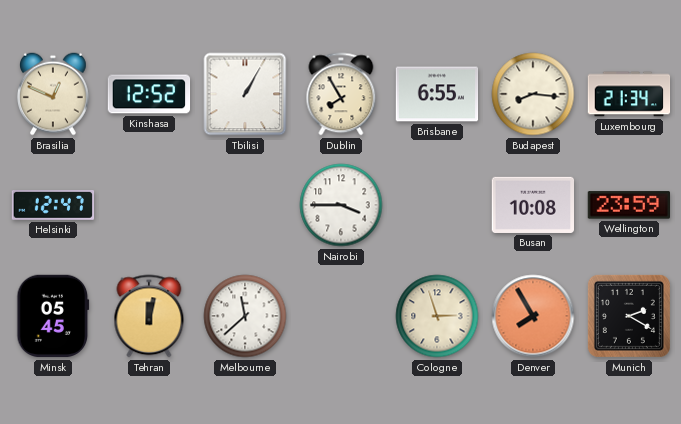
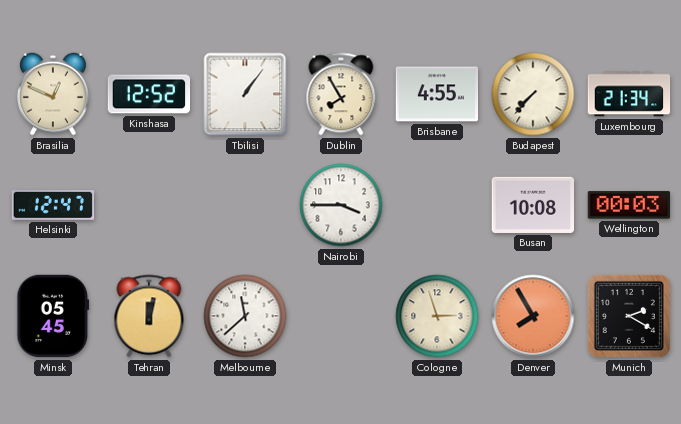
Tbilisi: 1:05 -> 1:06
Brisbane: 6:55 -> 4:55
Budapest: 8:16 -> 7:37
Wellington: 23:59 -> 00:03
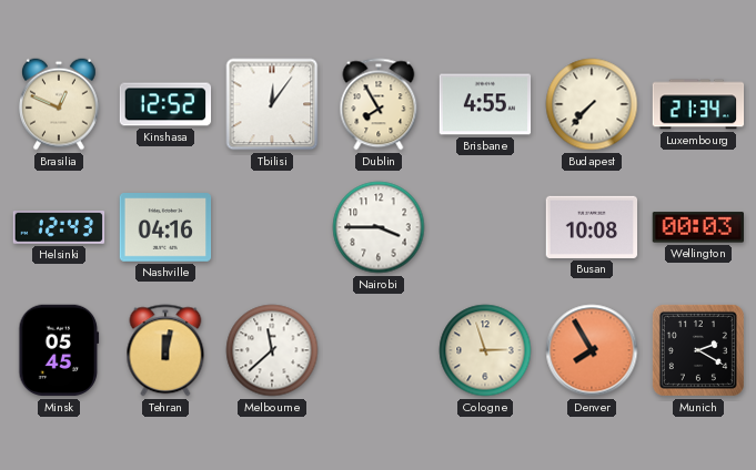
Tbilisi: 1:06 -> 12:06
Helsinki: 12:47 -> 12:43
Nashville: none -> 04:16
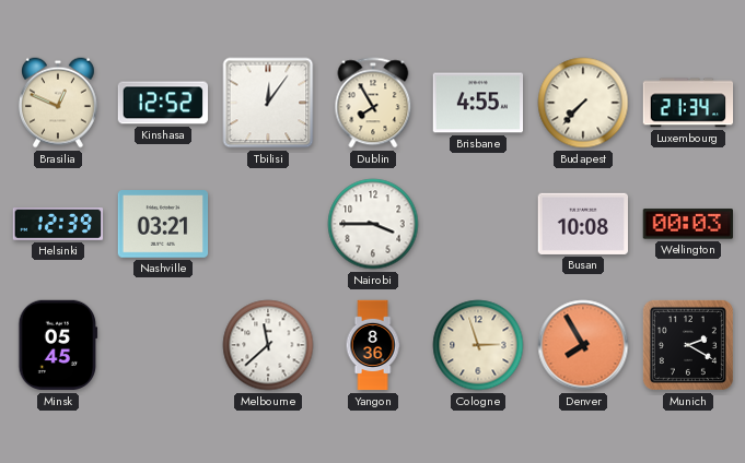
Helsinki: 12:43 -> 12:39
Nashville: 04:16 -> 03:21
Tehran: 12:02 -> none
Yangon: none -> 8:36
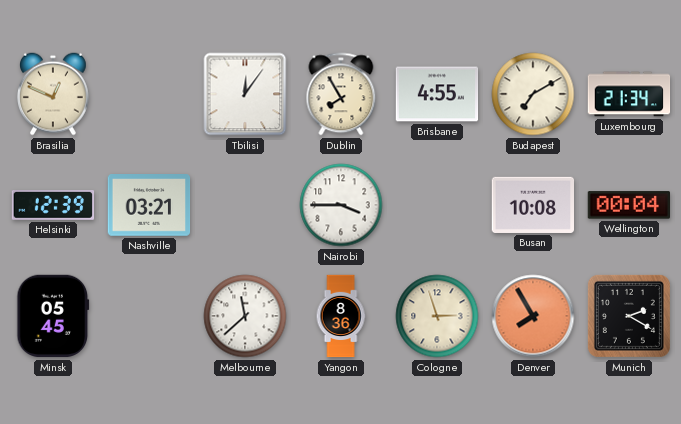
Kinshasa: 12:52 -> none
Budapest: 7:37 -> 7:10
Wellington: 00:03 -> 00:04
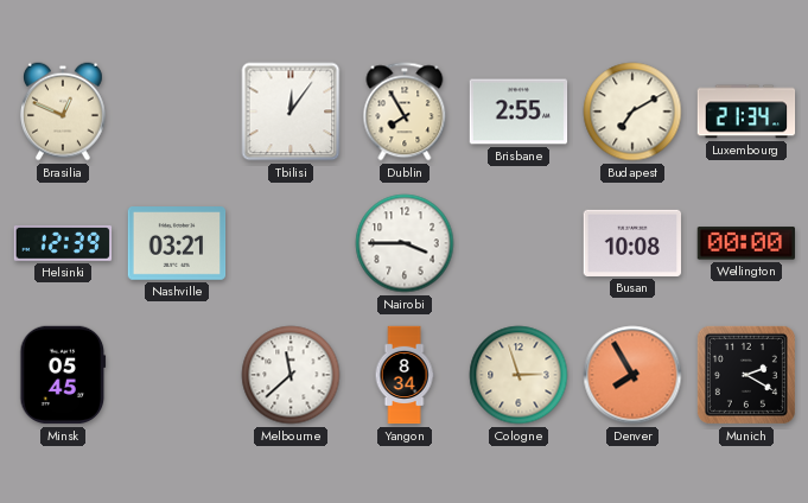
Brisbane: 4:55 -> 2:55
Wellington: 00:04 -> 00:00
Yangon: 8:36 -> 8:34
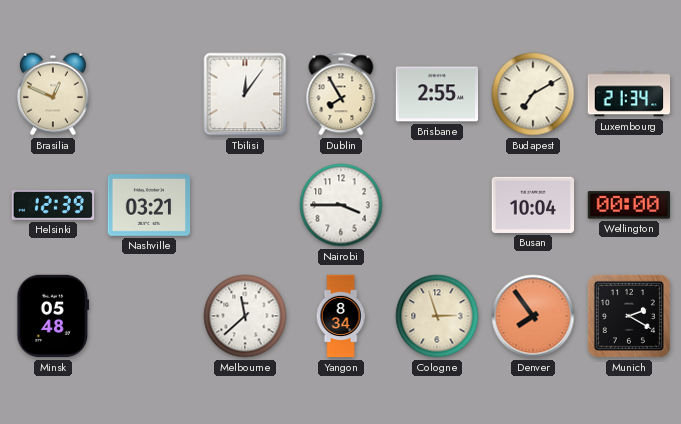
Busan: 10:08 -> 10:04
Minsk: 05:45 -> 05:48
Denver: 7:55 -> 7:54
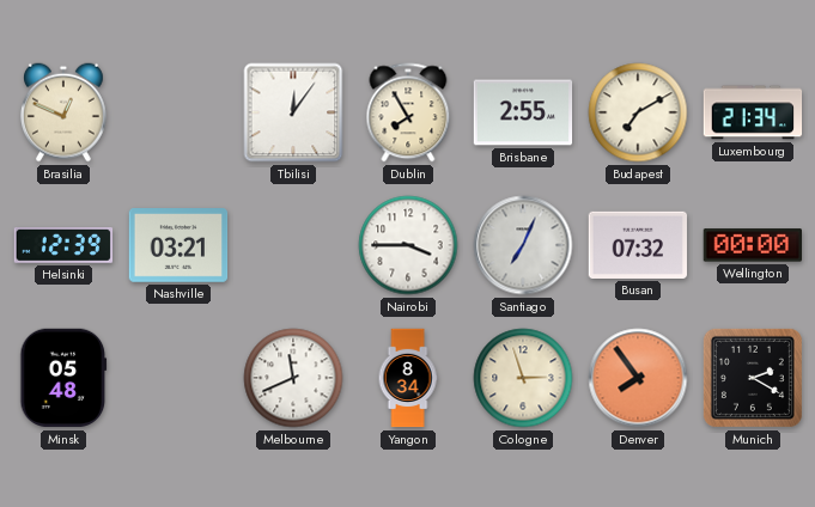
Santiago: none -> 7:04
Busan: 10:04 -> 07:32
Melbourne: 11:38 -> 11:41
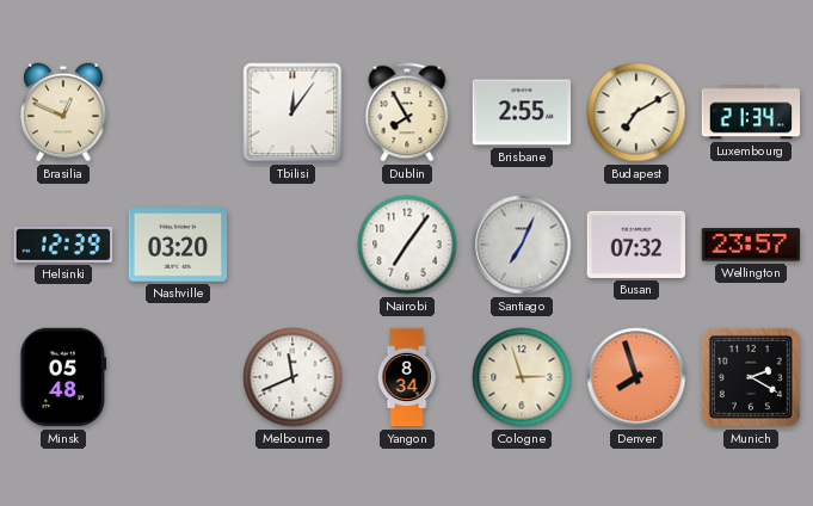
Nashville: 03:21 -> 03:20
Nairobi: 3:45 -> 7:06
Wellington: 00:00 -> 23:57
Denver: 7:54 -> 7:57
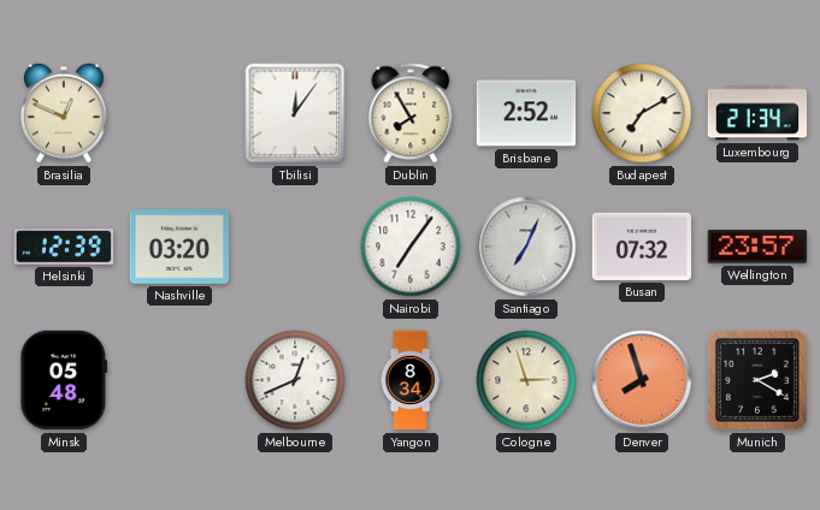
Brisbane: 2:55 -> 2:52
Melbourne: 11:41 -> 12:41
